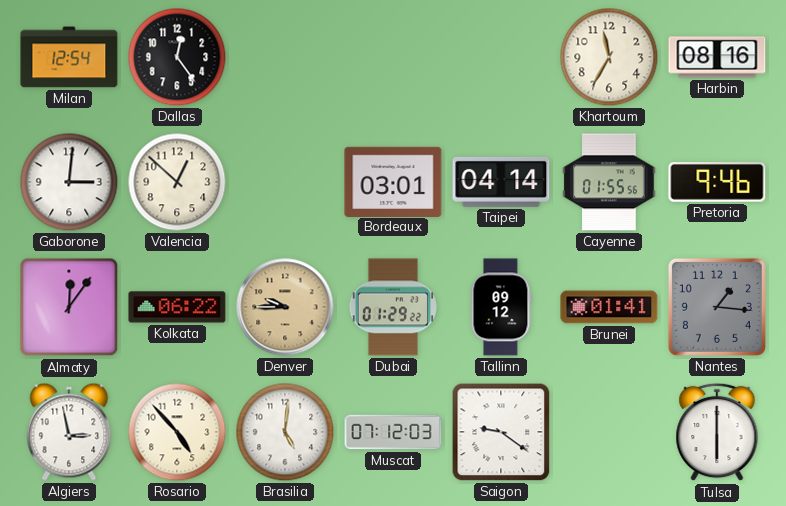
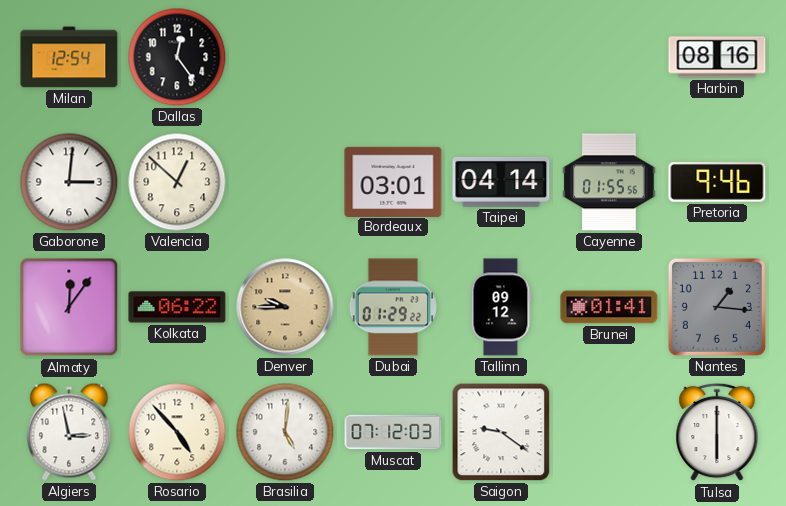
Khartoum: 11:35 -> none
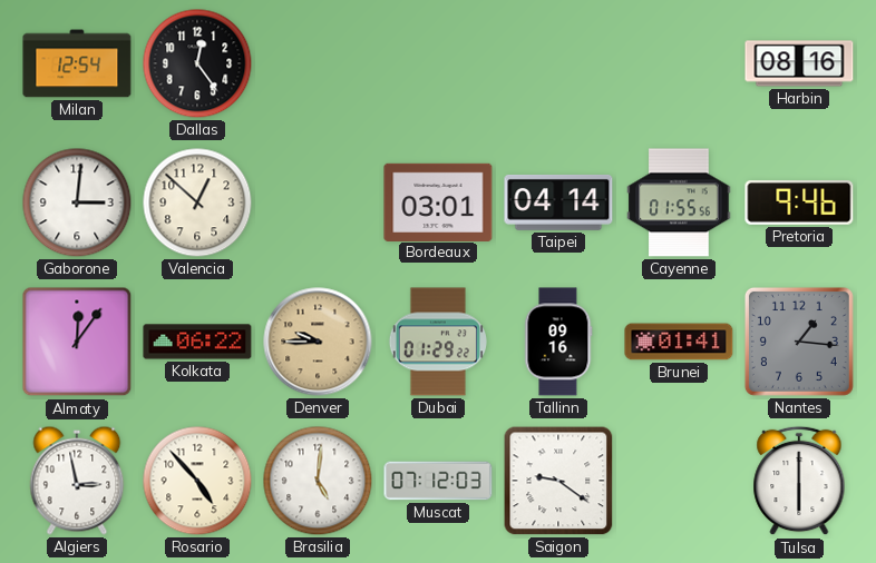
Tallinn: 09:12 -> 09:16
